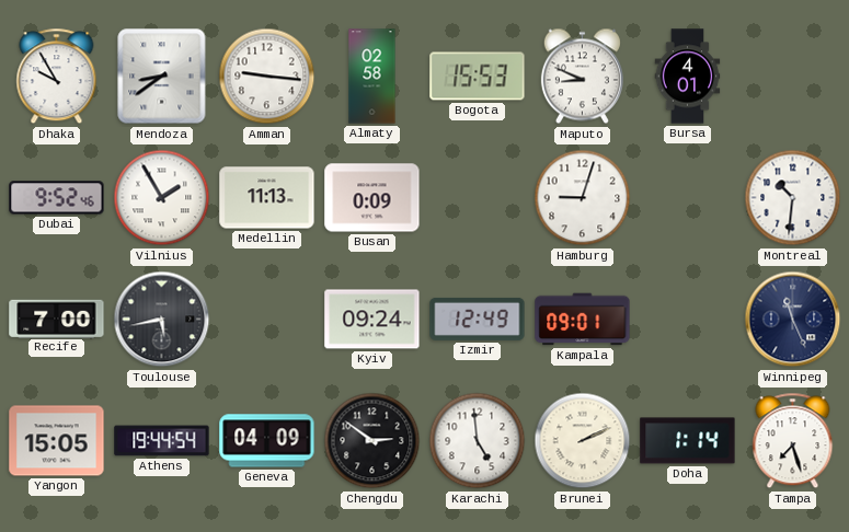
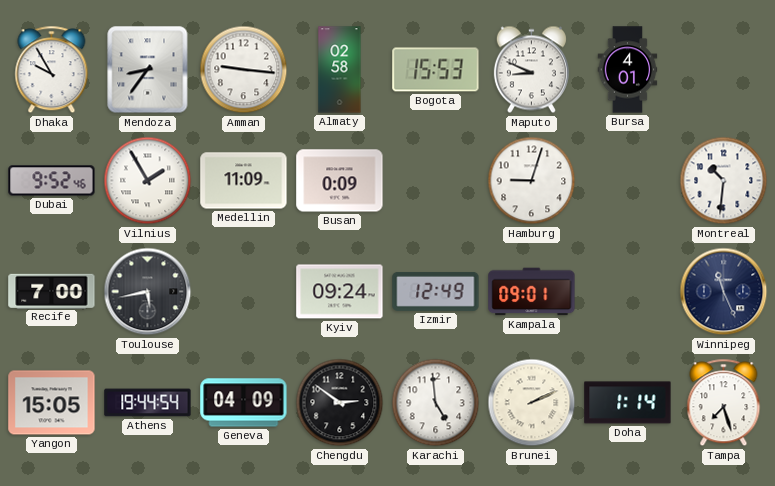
Mendoza: 8:39 -> 8:36
Medellin: 11:13 -> 11:09
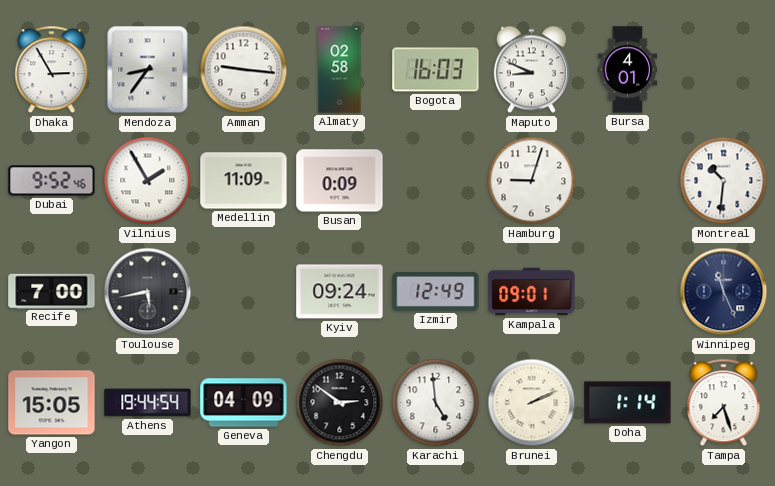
Dhaka: 9:55 -> 2:55
Bogota: 15:53 -> 16:03
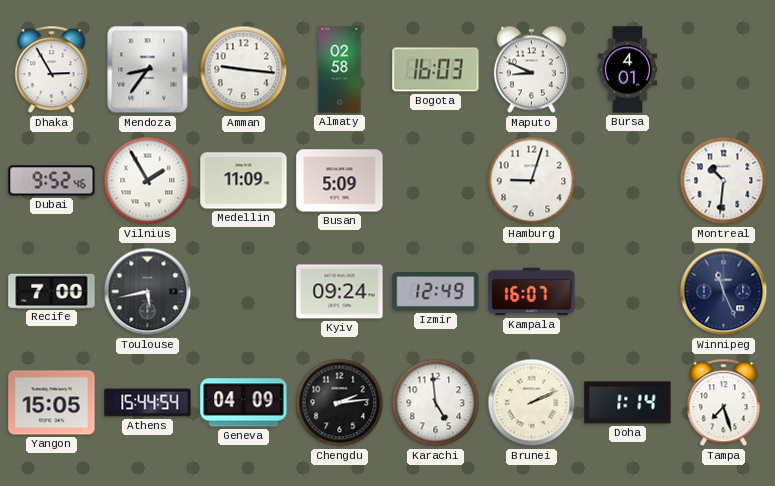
Busan: 0:09 -> 5:09
Kampala: 09:01 -> 16:07
Athens: 19:44 -> 15:44
Chengdu: 2:51 -> 2:14
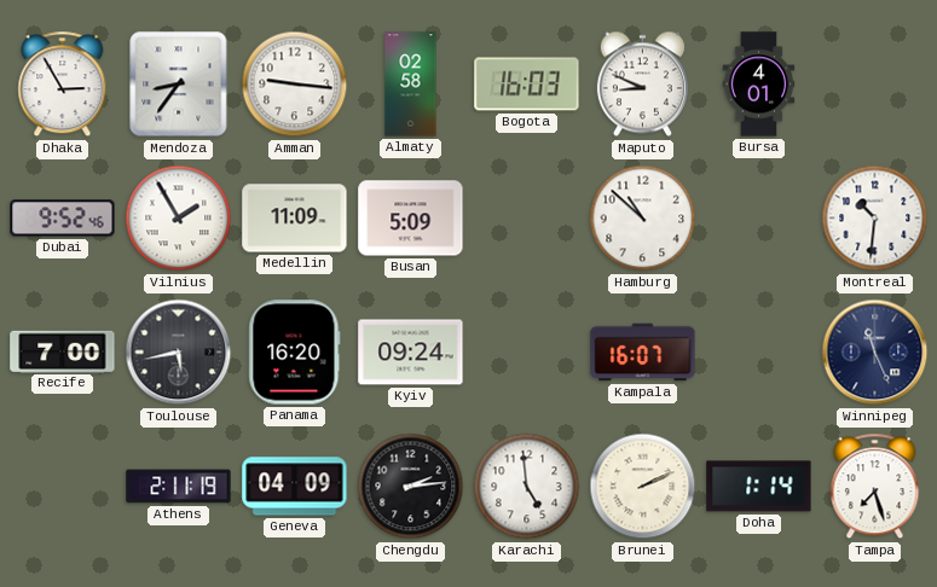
Hamburg: 9:03 -> 10:52
Panama: none -> 16:20
Izmir: 12:49 -> none
Yangon: 15:05 -> none
Athens: 15:44 -> 2:11
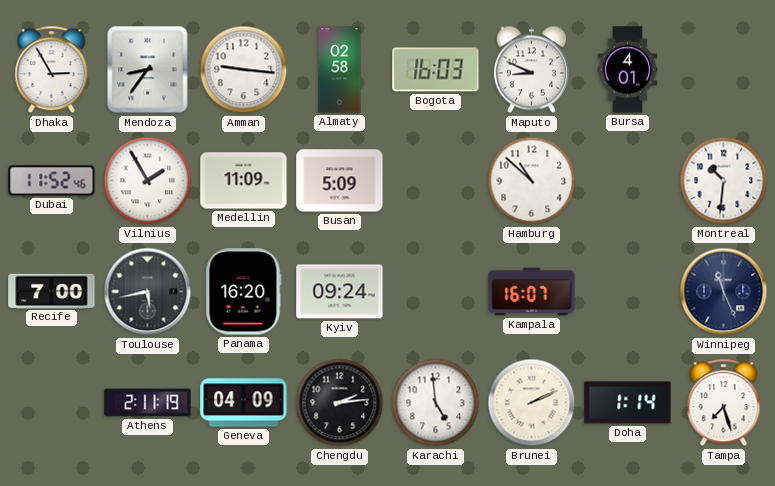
Dubai: 9:52 -> 11:52
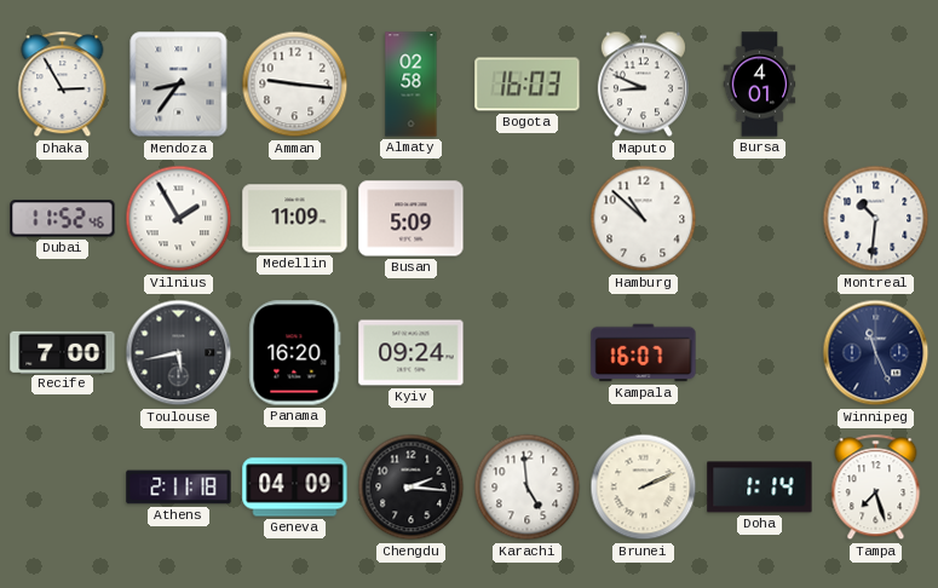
Athens: 2:11:19 -> 2:11:18
Chengdu: 2:14 -> 2:16
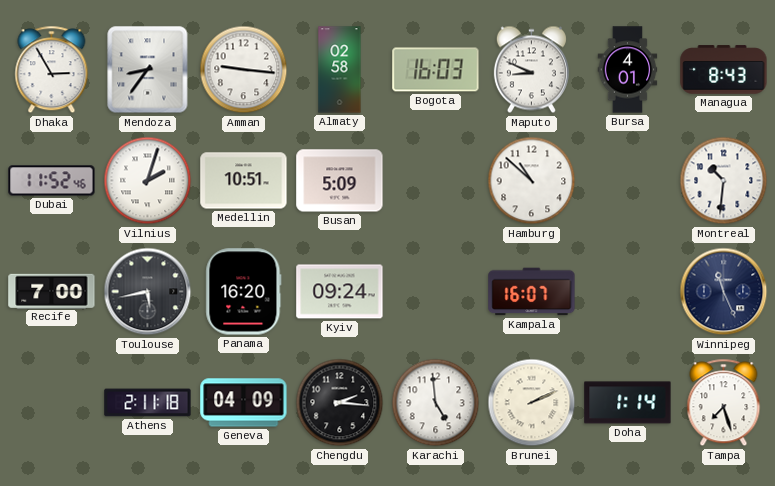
Managua: none -> 8:43
Vilnius: 1:55 -> 2:03
Medellin: 11:09 -> 10:51
